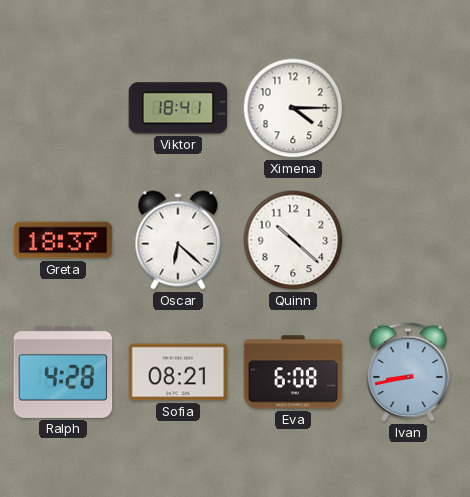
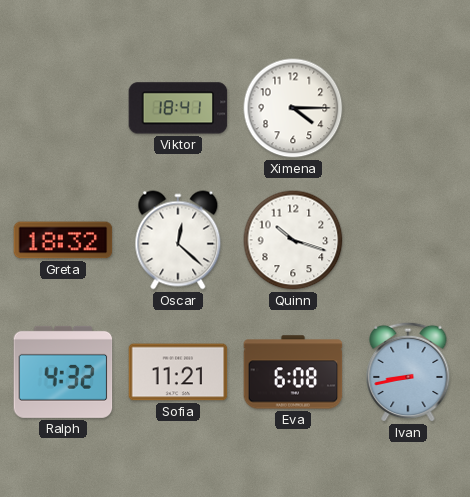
Greta: 18:37 -> 18:32
Oscar: 6:22 -> 12:22
Quinn: 10:22 -> 10:18
Ralph: 4:28 -> 4:32
Sofia: 08:21 -> 11:21
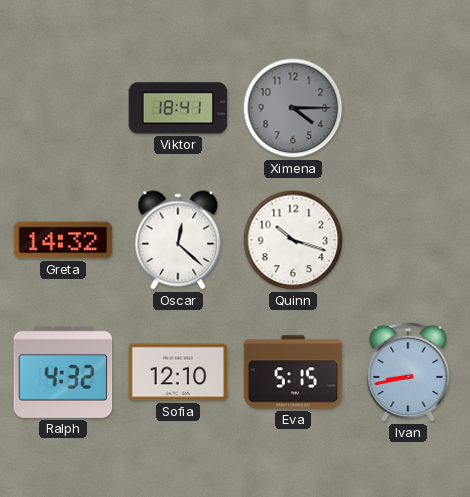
Ximena dial: white -> grey
Greta: 18:32 -> 14:32
Sofia: 11:21 -> 12:10
Eva: 6:08 -> 5:15
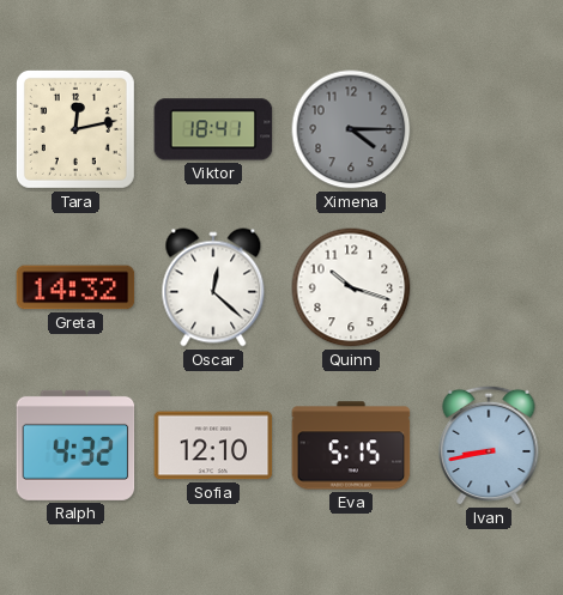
Tara: none -> 12:13
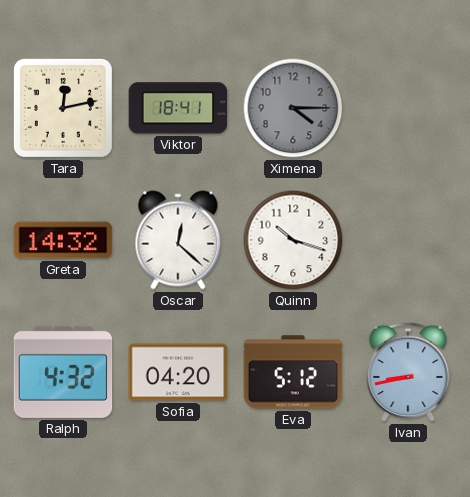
Sofia: 12:10 -> 04:20
Eva: 5:15 -> 5:12
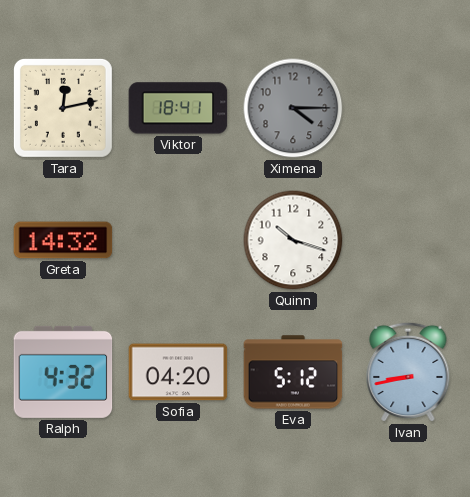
Oscar: 12:22 -> none
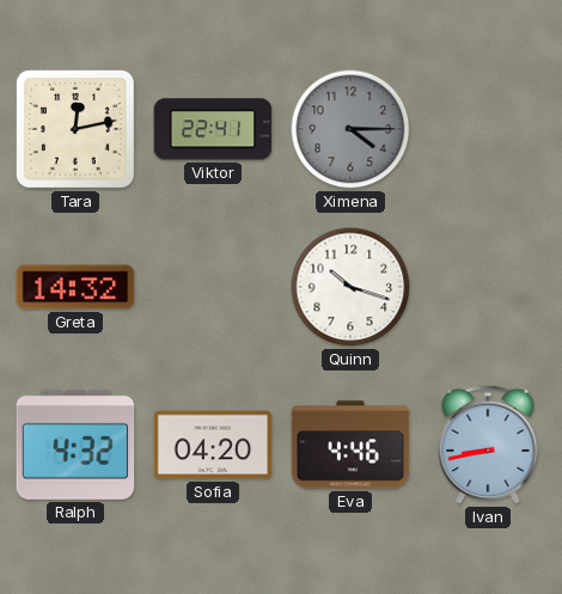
Viktor: 18:41 -> 22:41
Eva: 5:12 -> 4:46
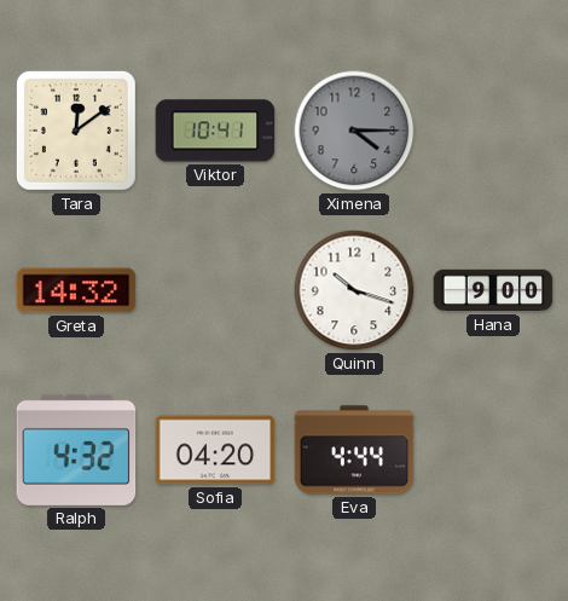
Tara: 12:13 -> 12:09
Viktor: 22:41 -> 10:41
Hana: none -> 9:00
Eva: 4:46 -> 4:44
Ivan: 8:43 -> none
